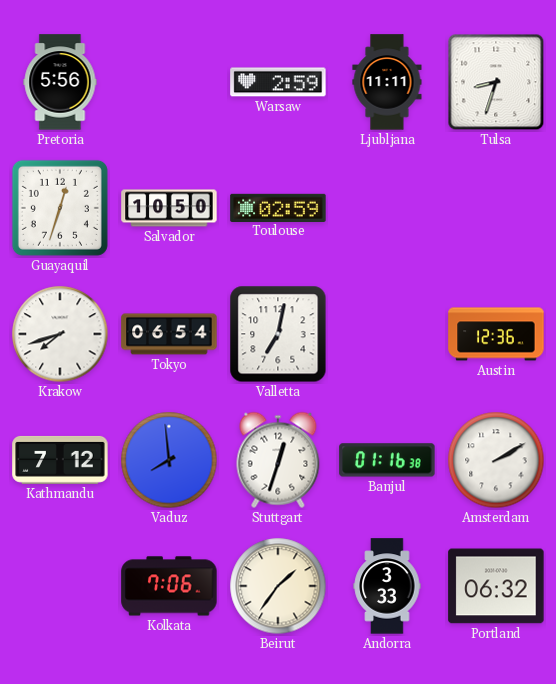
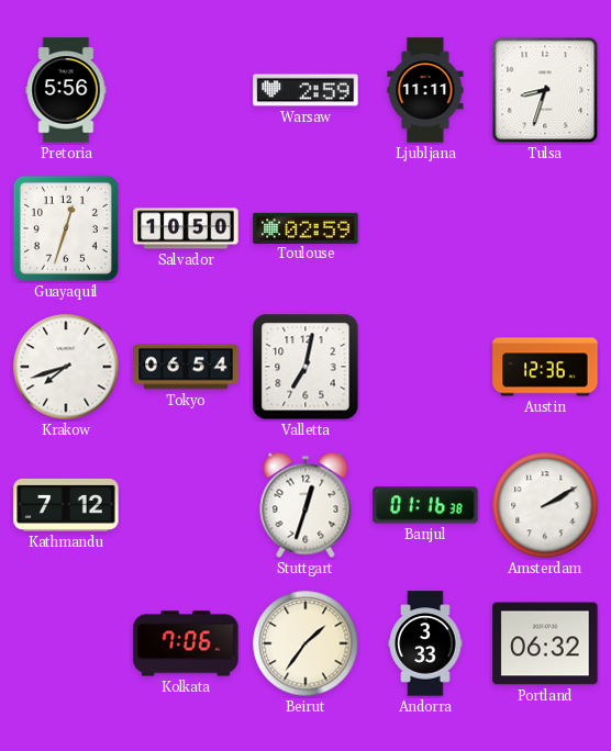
Vaduz: 7:59 -> none
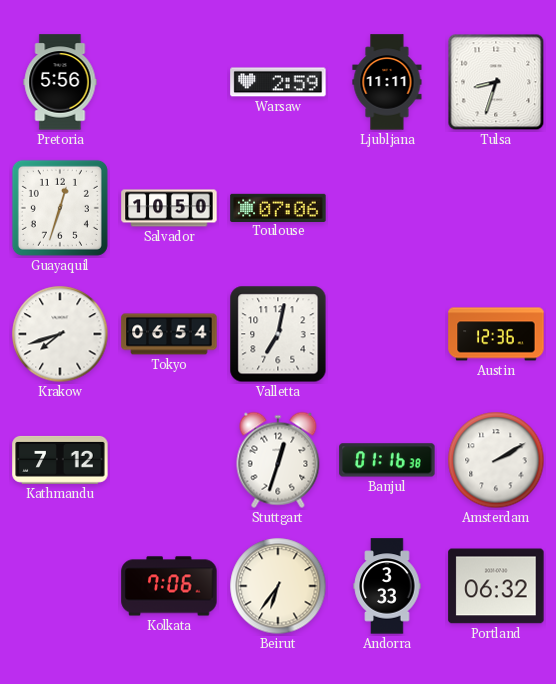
Toulouse: 02:59 -> 07:06
Beirut: 1:36 -> 6:36
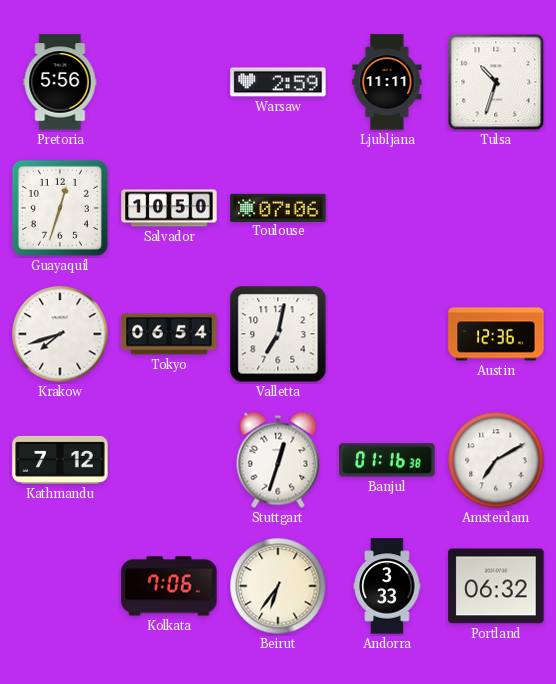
Tulsa: 8:33 -> 10:33
Amsterdam: 2:10 -> 7:10
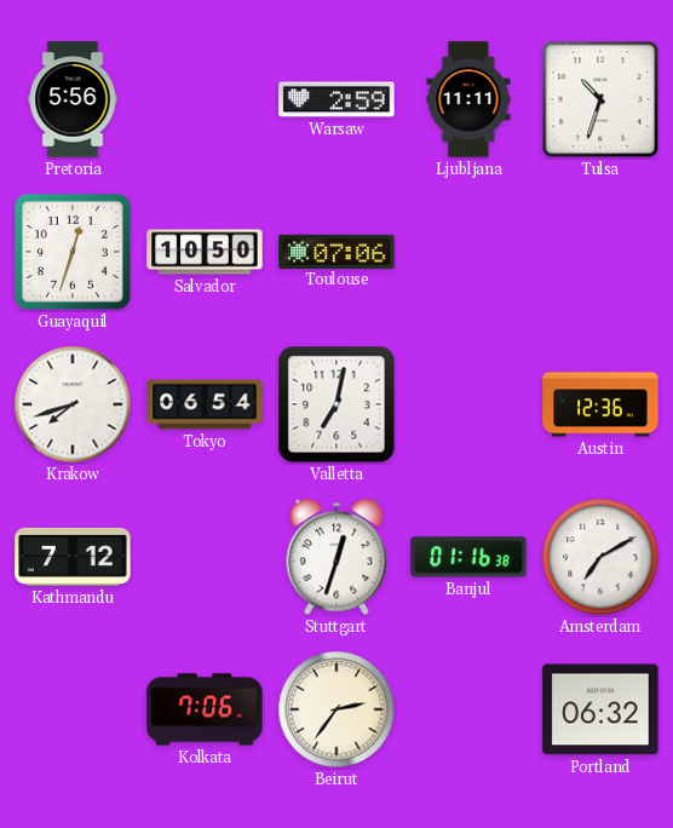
Beirut: 6:36 -> 2:36
Andorra: 3:33 -> none
